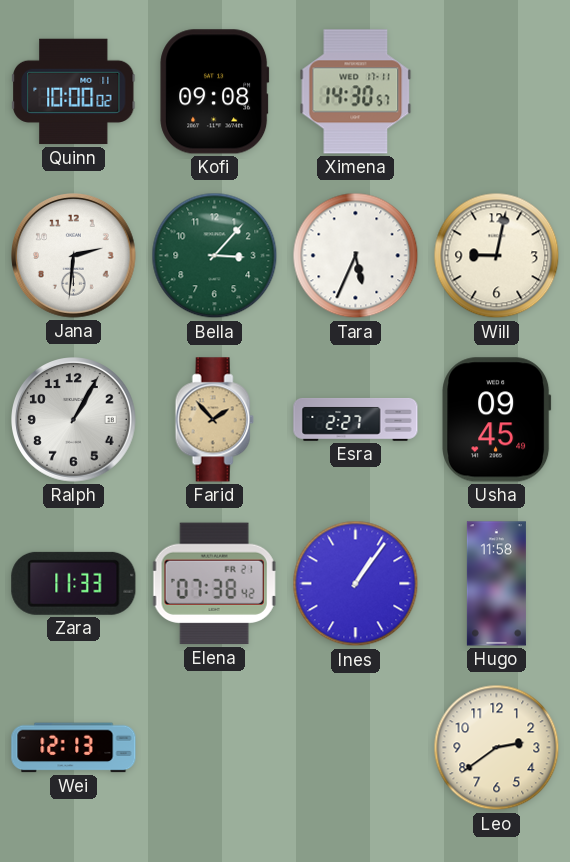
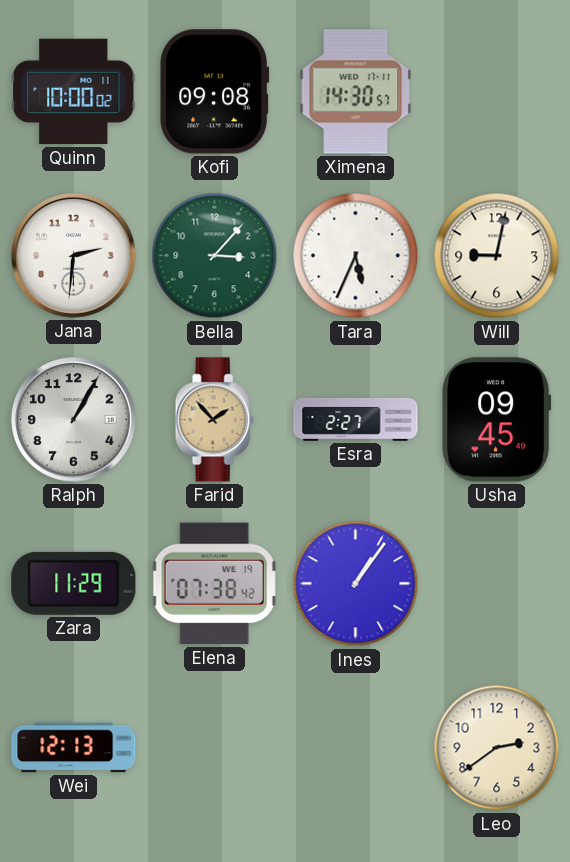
Zara: 11:33 -> 11:29
Elena date: FR 21 -> WE 19
Hugo: 11:58 -> none
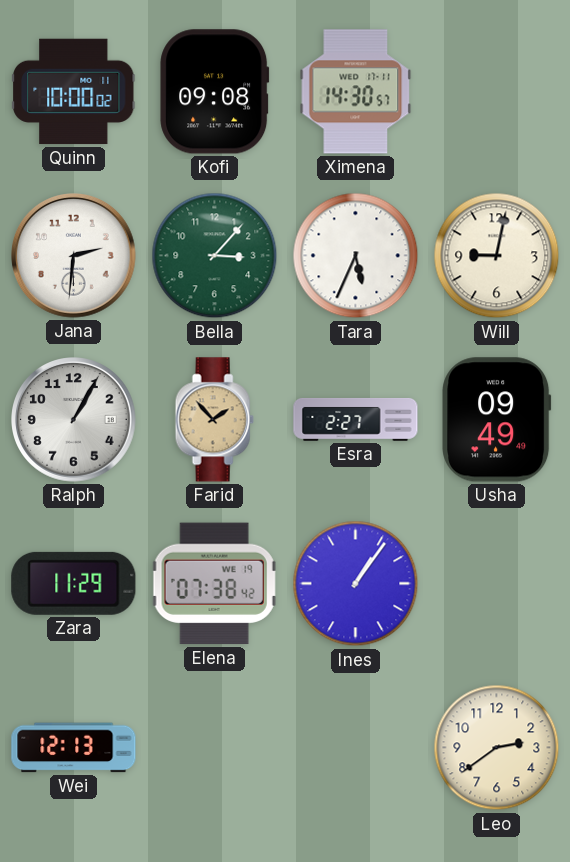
Usha: 09:45 -> 09:49
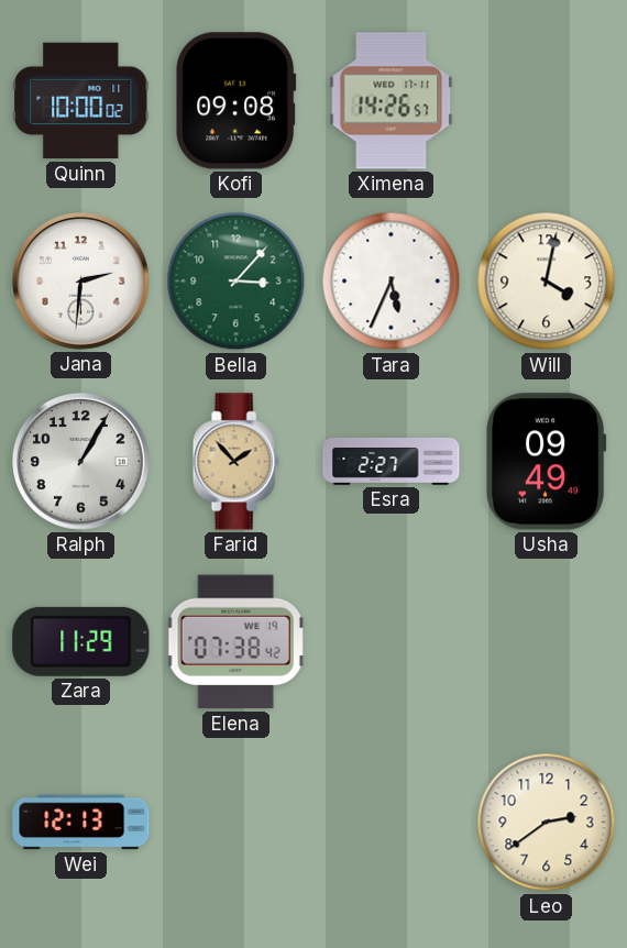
Ximena: 14:30 -> 14:26
Will: 9:02 -> 4:02
Ines: 1:06 -> none
